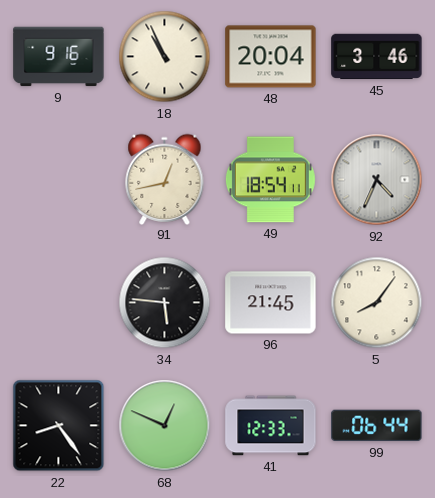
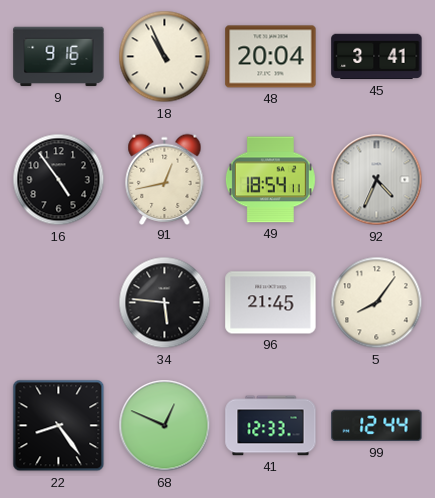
45: 3:46 -> 3:41
16: none -> 4:54
99: 06:44 -> 12:44
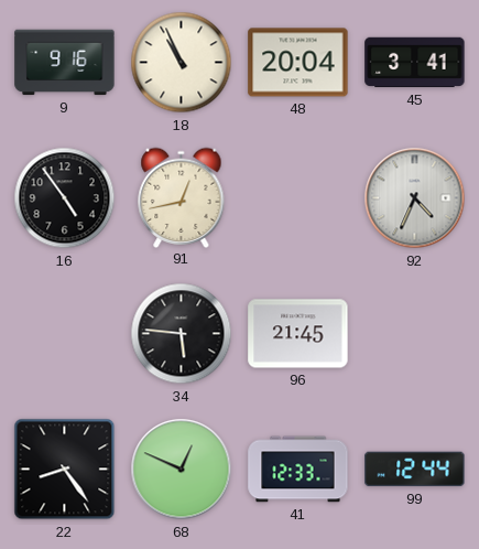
49: 18:54 -> none
5: 8:06 -> none
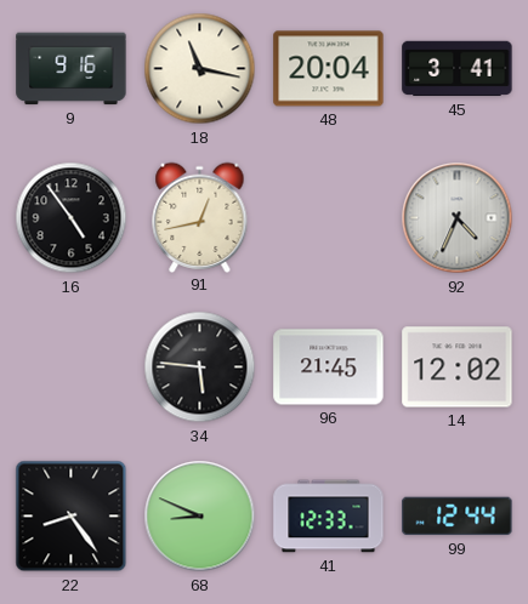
18: 10:56 -> 11:17
14: none -> 12:02
68: 12:49 -> 8:49
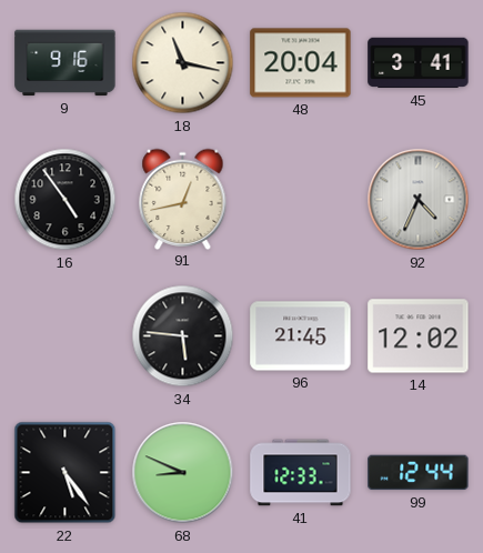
22: 8:24 -> 5:24
